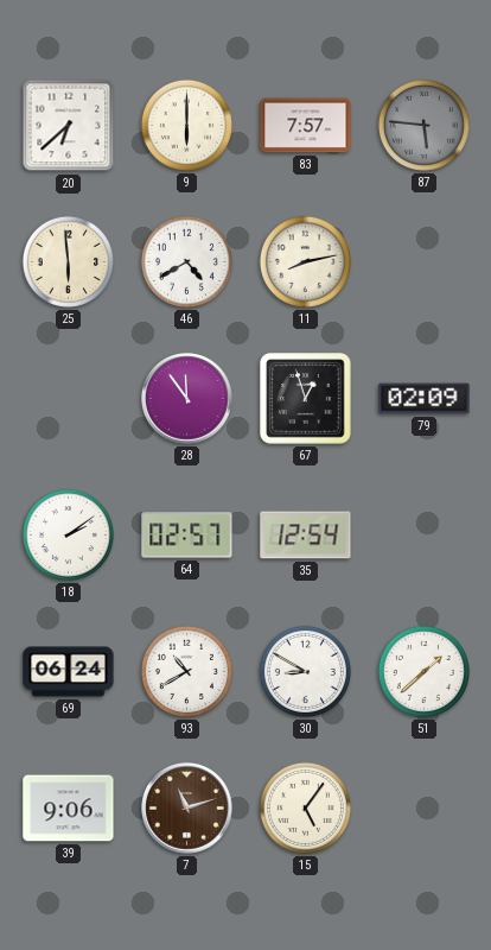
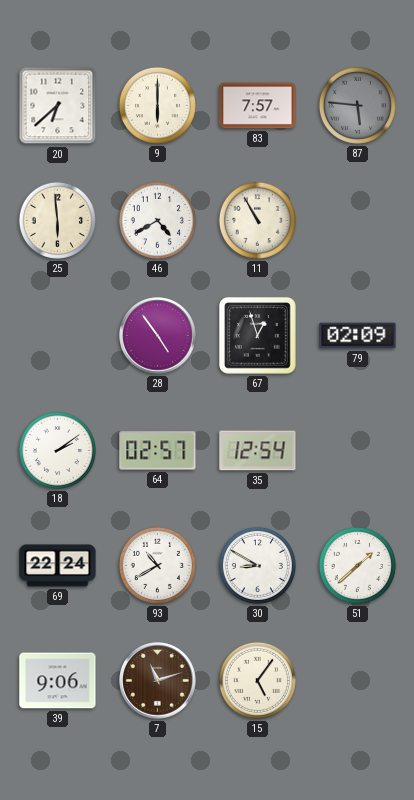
11: 8:13 -> 10:55
28: 11:54 -> 4:54
69: 06:24 -> 22:24
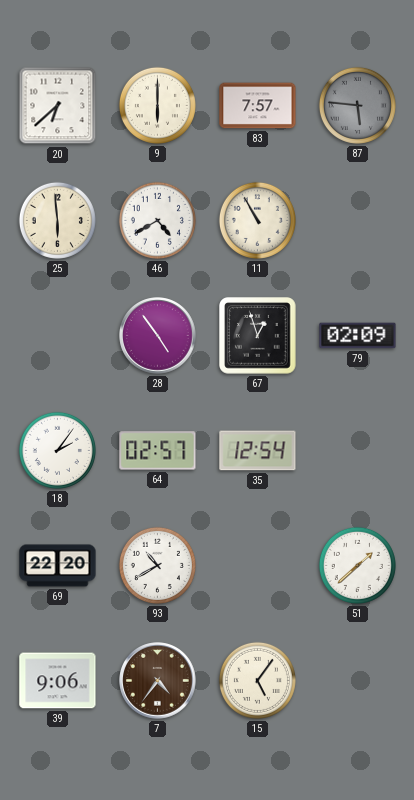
18: 2:09 -> 2:06
69: 22:24 -> 22:20
30: 8:50 -> none
7: 11:12 -> 4:36
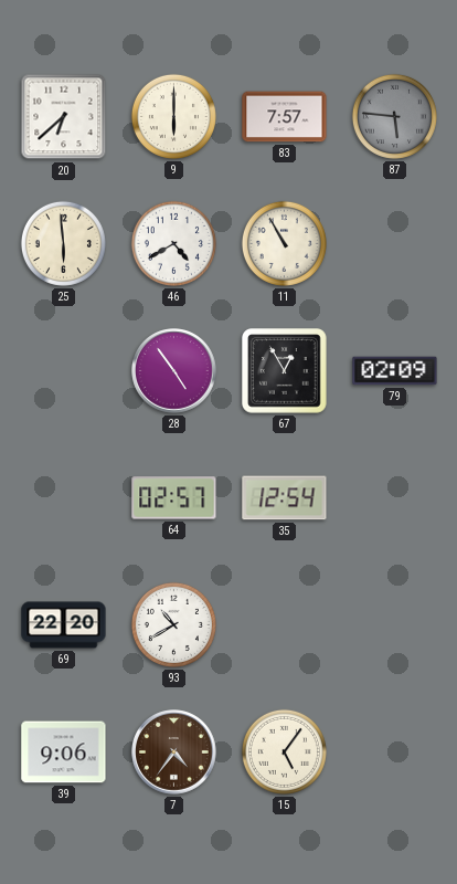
67: 12:57 -> 12:55
18: 2:06 -> none
51: 1:38 -> none
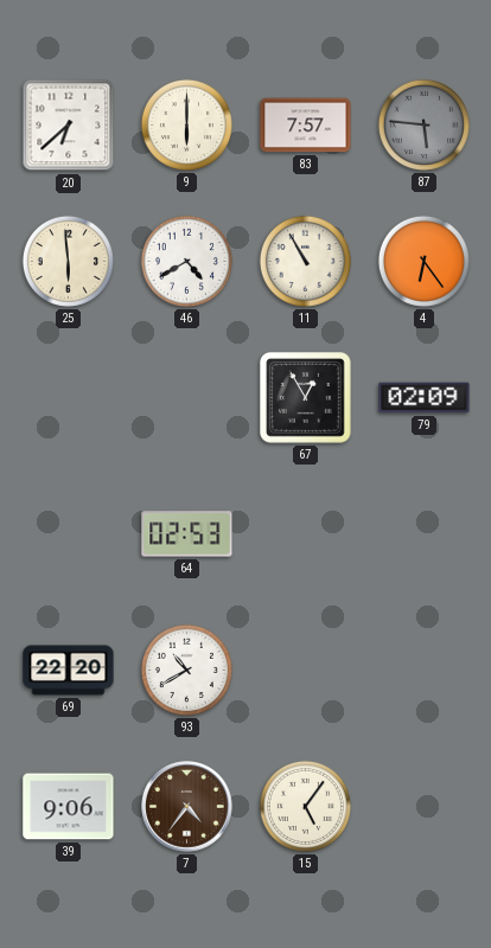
4: none -> 6:24
28: 4:54 -> none
64: 02:57 -> 02:53
35: 12:54 -> none
